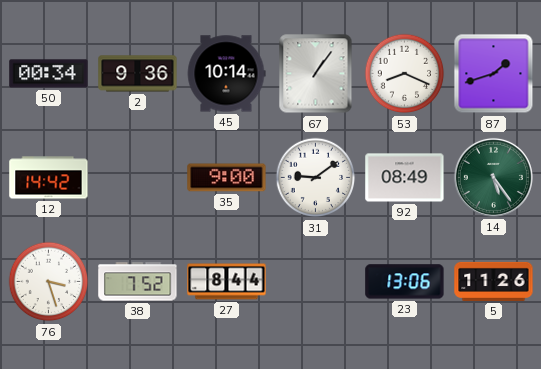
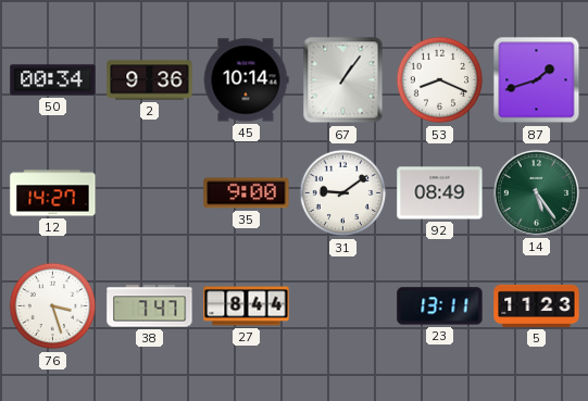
12: 14:42 -> 14:27
38: 7:52 -> 7:47
23: 13:06 -> 13:11
5: 11:26 -> 11:23
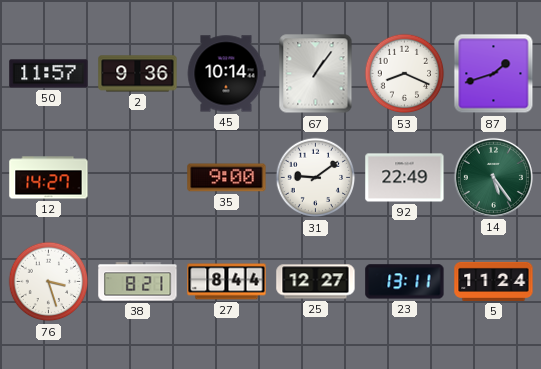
50: 00:34 -> 11:57
92: 08:49 -> 22:49
38: 7:47 -> 8:21
25: none -> 12:27
5: 11:23 -> 11:24
